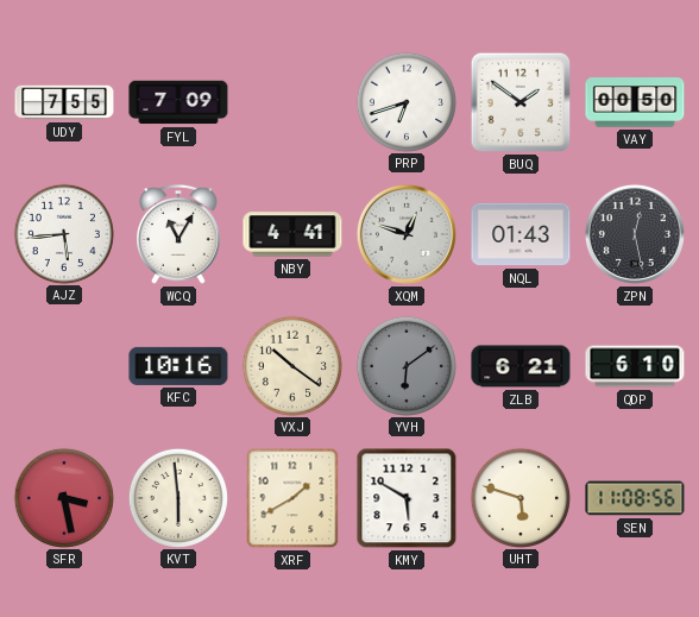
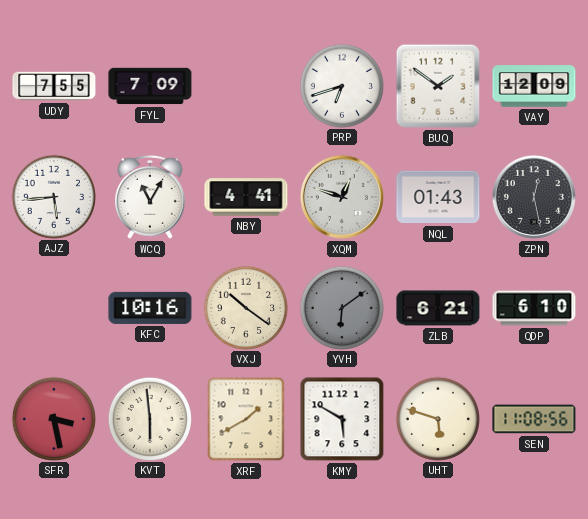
VAY: 00:50 -> 12:09
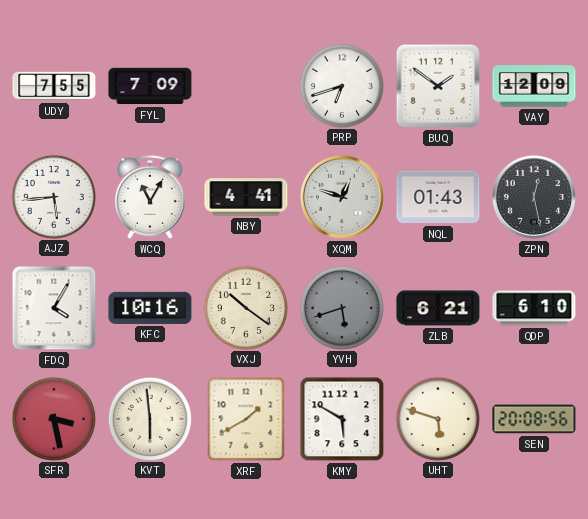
FDQ: none -> 4:05
YVH: 6:09 -> 5:42
SEN: 11:08 -> 20:08
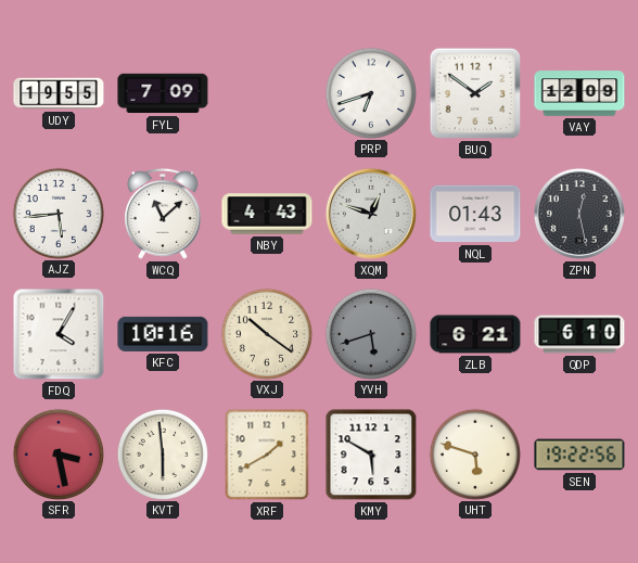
UDY: 7:55 -> 19:55
WCQ: 11:05 -> 11:08
NBY: 4:41 -> 4:43
SEN: 20:08 -> 19:22
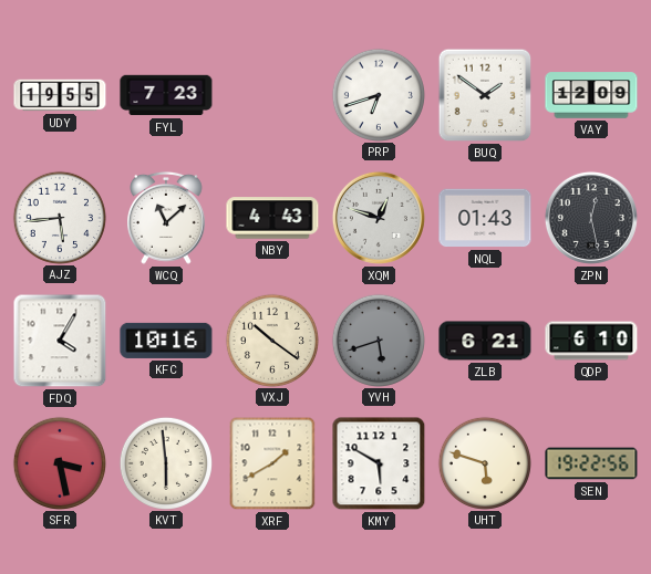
FYL: 7:09 -> 7:23
